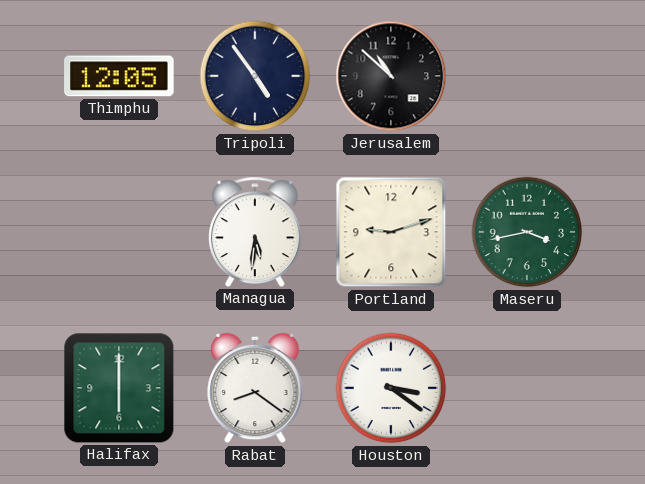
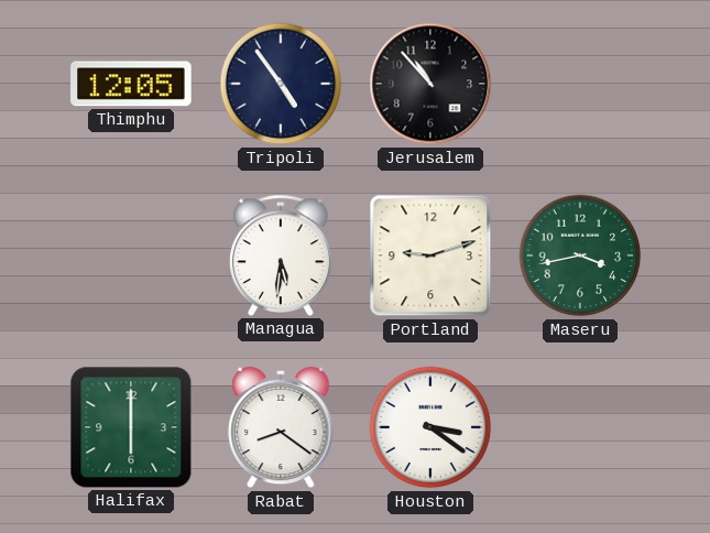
Jerusalem: 10:52 -> 10:53
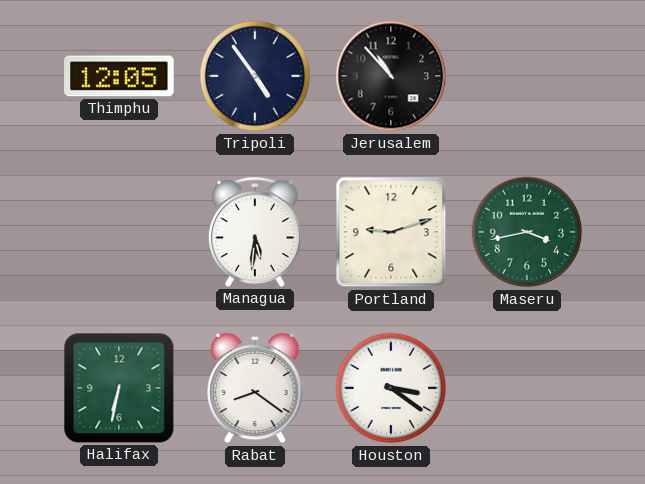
Halifax: 6:00 -> 6:32
